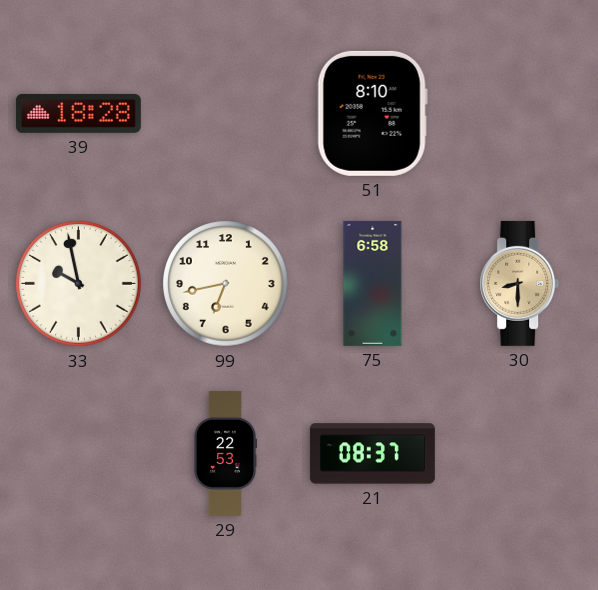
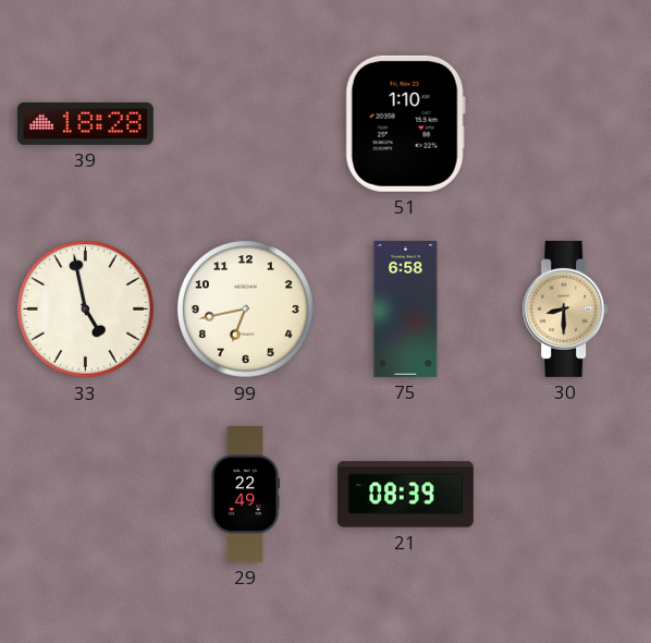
51: 8:10 -> 1:10
33: 9:58 -> 4:58
29: 22:53 -> 22:49
21: 08:37 -> 08:39
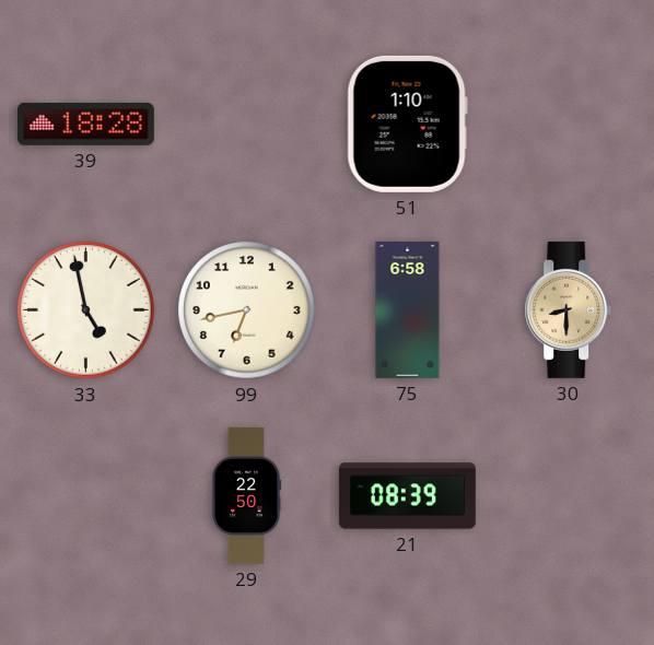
29: 22:49 -> 22:50
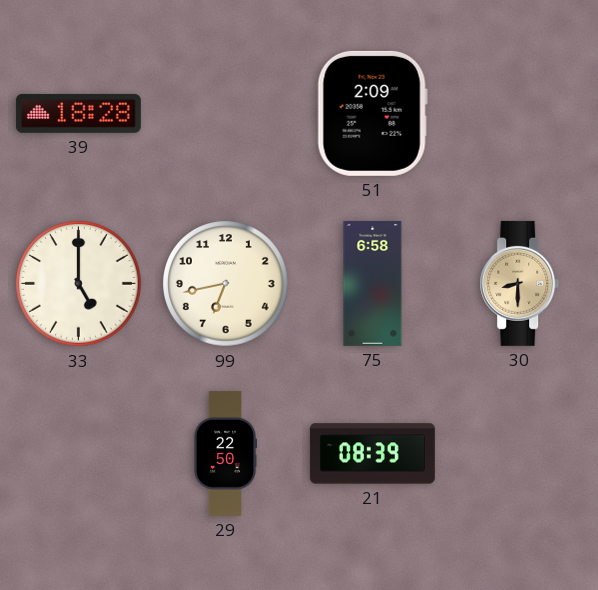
51: 1:10 -> 2:09
33: 4:58 -> 5:00
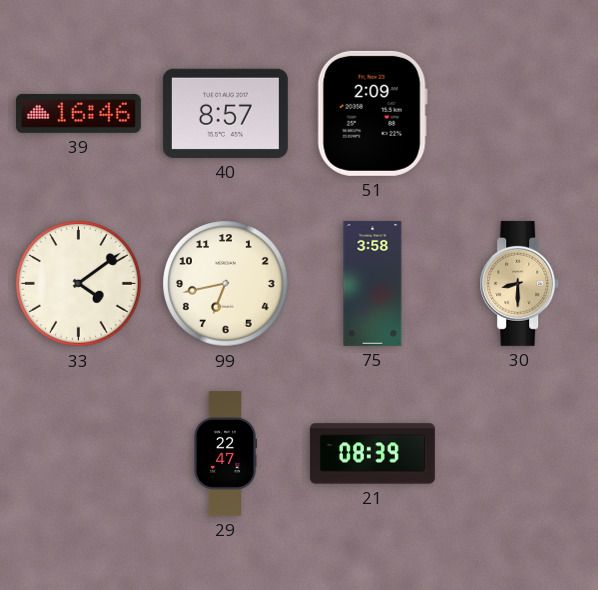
39: 18:28 -> 16:46
40: none -> 8:57
33: 5:00 -> 4:09
75: 6:58 -> 3:58
29: 22:50 -> 22:47
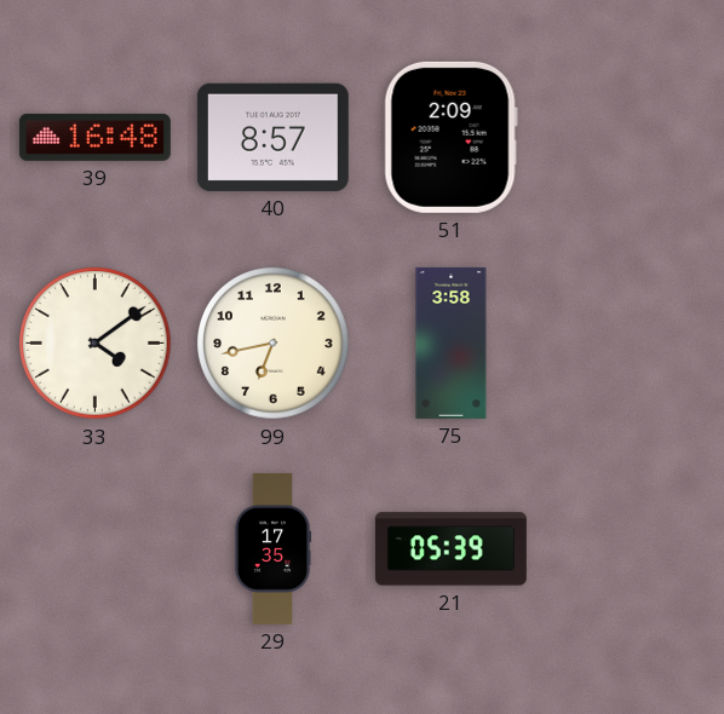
39: 16:46 -> 16:48
30: 8:30 -> none
29: 22:47 -> 17:35
21: 08:39 -> 05:39
